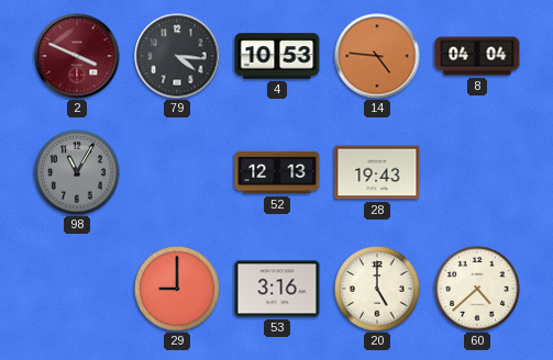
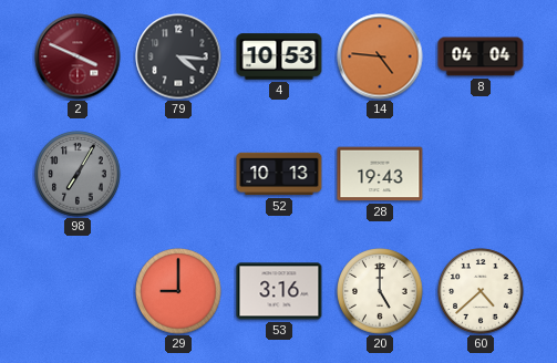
98: 11:05 -> 7:05
52: 12:13 -> 10:13
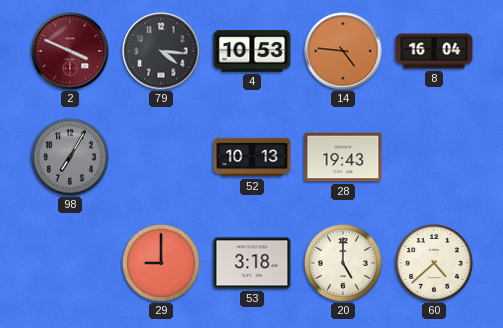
8: 04:04 -> 16:04
53: 3:16 -> 3:18
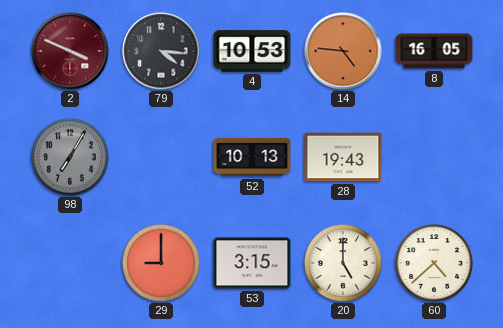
8: 16:04 -> 16:05
53: 3:18 -> 3:15
